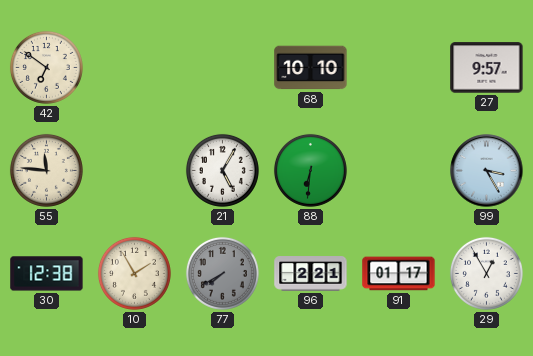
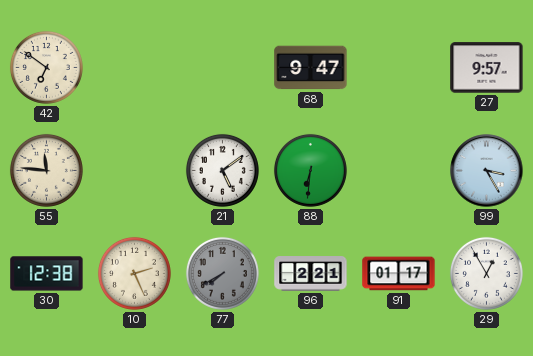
68: 10:10 -> 9:47
21: 5:05 -> 5:09
10: 1:55 -> 2:26
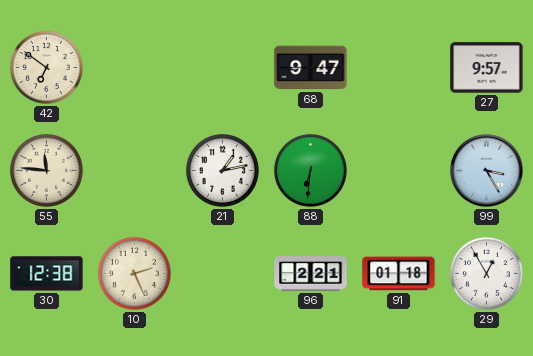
21: 5:09 -> 1:13
77: 7:40 -> none
91: 01:17 -> 01:18
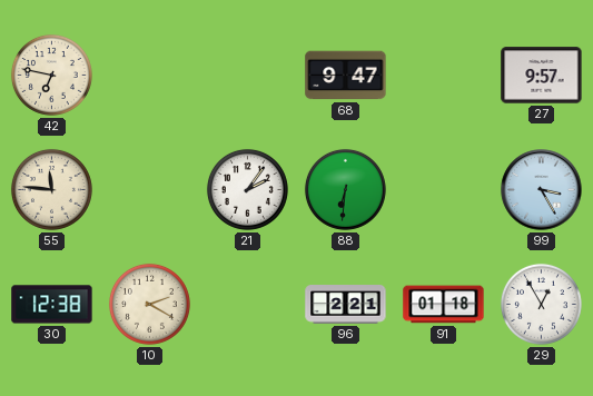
42: 6:51 -> 6:47
21: 1:13 -> 2:06
10: 2:26 -> 2:20
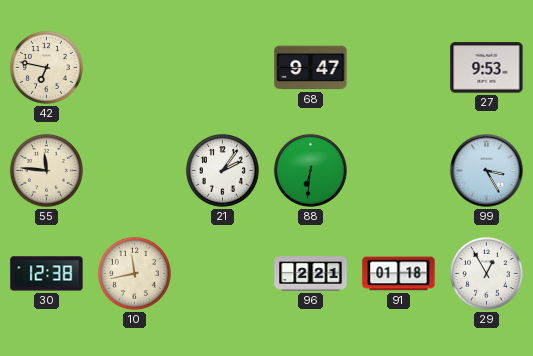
27: 9:57 -> 9:53
10: 2:20 -> 11:43
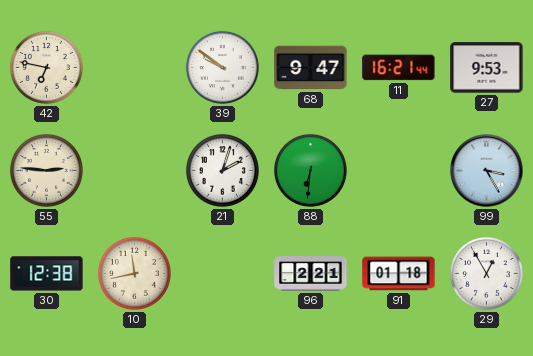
39: none -> 9:51
11: none -> 16:21
55: 11:46 -> 2:46
21: 2:06 -> 2:03
